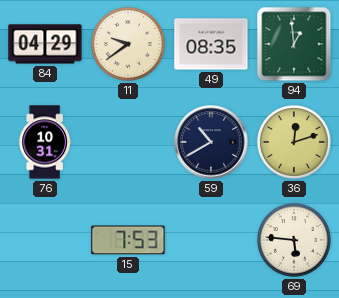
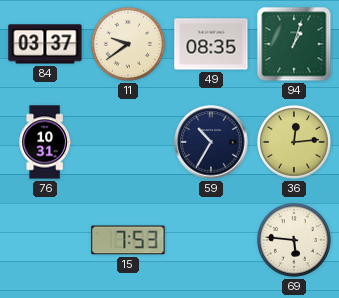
84: 04:29 -> 03:37
94: 12:59 -> 1:03
59: 10:40 -> 10:35
36: 12:12 -> 12:14
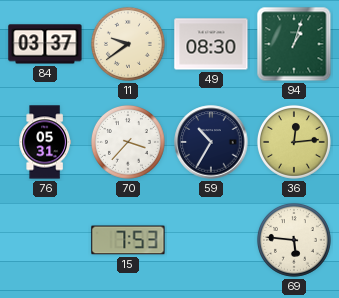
49: 08:35 -> 08:30
76: 10:31 -> 05:31
70: none -> 3:37
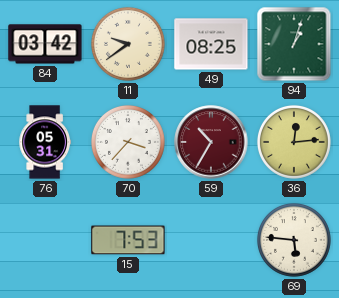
84: 03:37 -> 03:42
49: 08:30 -> 08:25
59 dial: navy -> burgundy
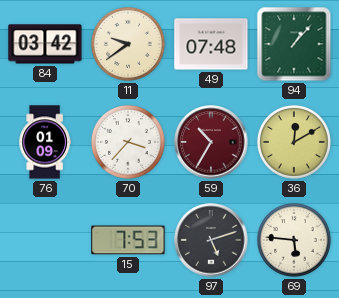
49: 08:25 -> 07:48
94: 1:03 -> 1:07
76: 05:31 -> 01:09
36: 12:14 -> 12:10
97: none -> 5:12
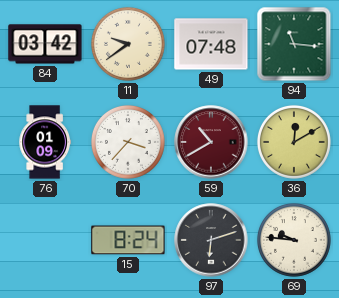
94: 1:07 -> 11:16
59: 10:35 -> 10:40
15: 7:53 -> 8:24
97: 5:12 -> 6:12
69: 5:46 -> 9:46
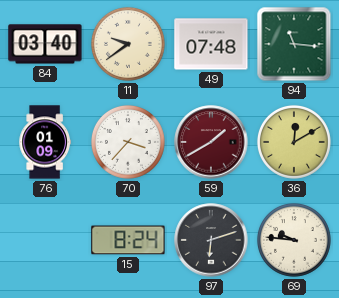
84: 03:42 -> 03:40
59: 10:40 -> 1:40
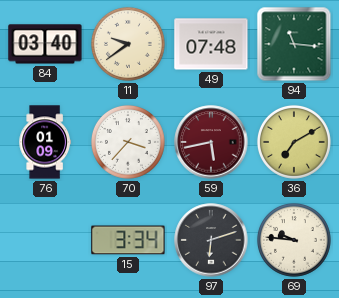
59: 1:40 -> 5:43
36: 12:10 -> 7:10
15: 8:24 -> 3:34
